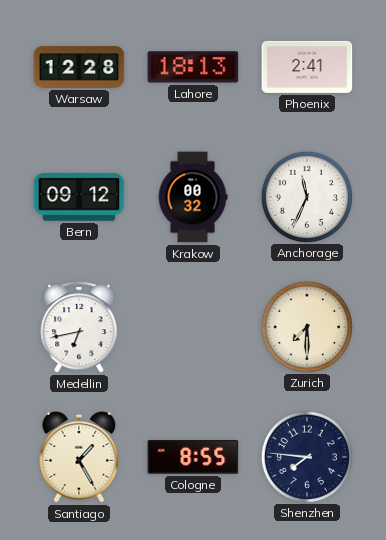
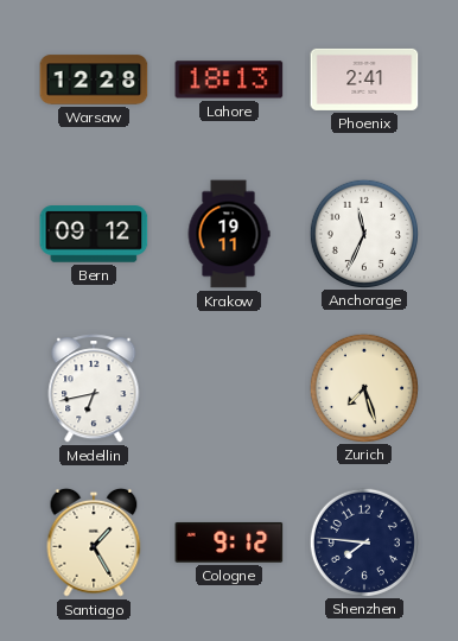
Krakow: 00:32 -> 19:11
Zurich: 7:30 -> 7:27
Cologne: 8:55 -> 9:12
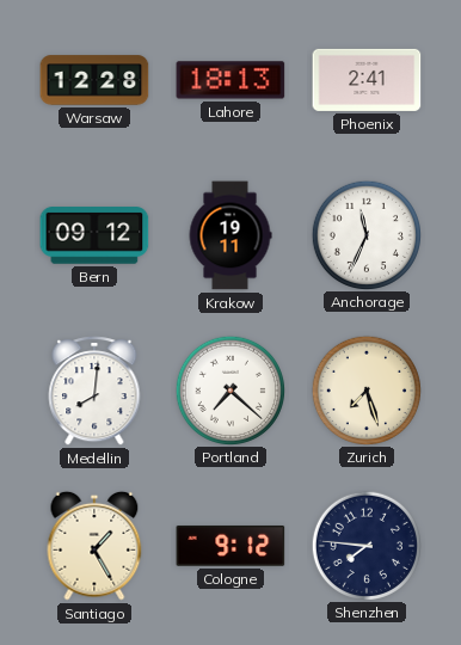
Medellin: 6:43 -> 8:01
Portland: none -> 7:22
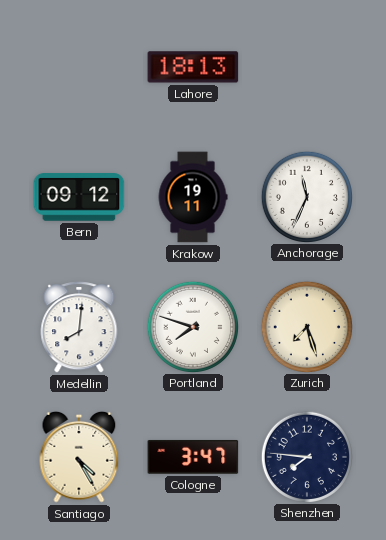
Warsaw: 12:28 -> none
Phoenix: 2:41 -> none
Portland: 7:22 -> 7:48
Santiago: 1:25 -> 4:25
Cologne: 9:12 -> 3:47
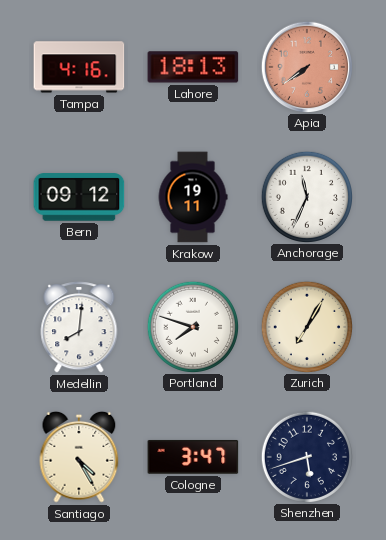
Tampa: none -> 4:16
Apia: none -> 7:39
Zurich: 7:27 -> 7:05
Shenzhen: 7:46 -> 5:42
